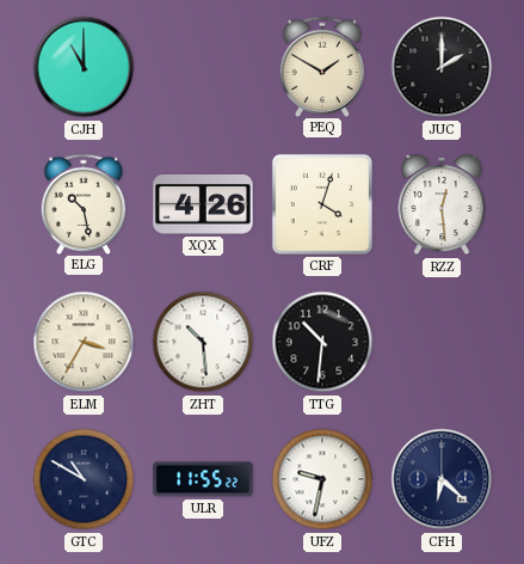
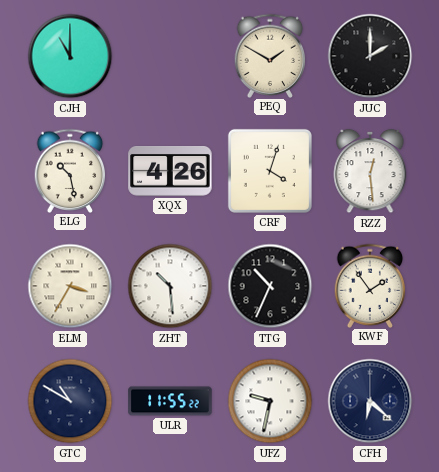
TTG: 10:31 -> 10:34
KWF: none -> 1:54
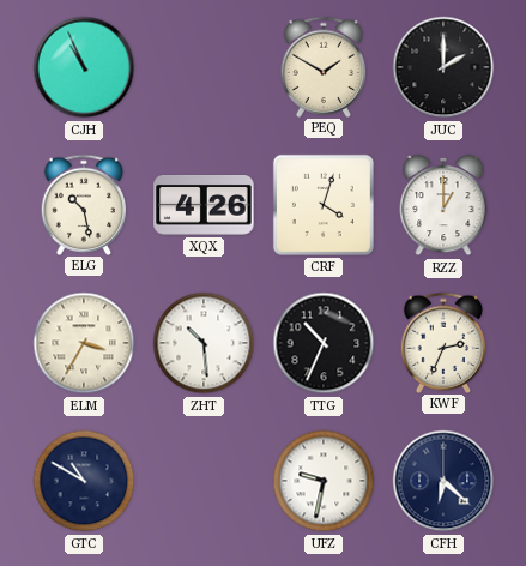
CJH: 11:00 -> 10:56
RZZ: 12:29 -> 1:00
KWF: 1:54 -> 2:34
ULR: 11:55 -> none
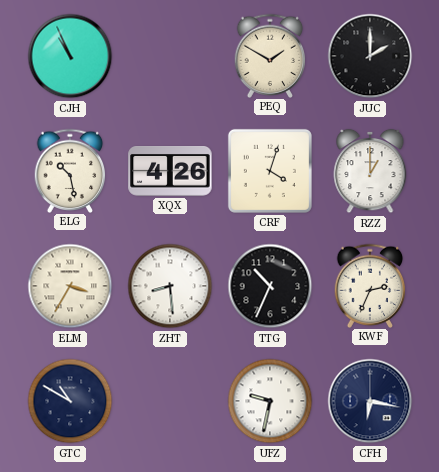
ZHT: 10:29 -> 8:29
CFH: 6:22 -> 6:17
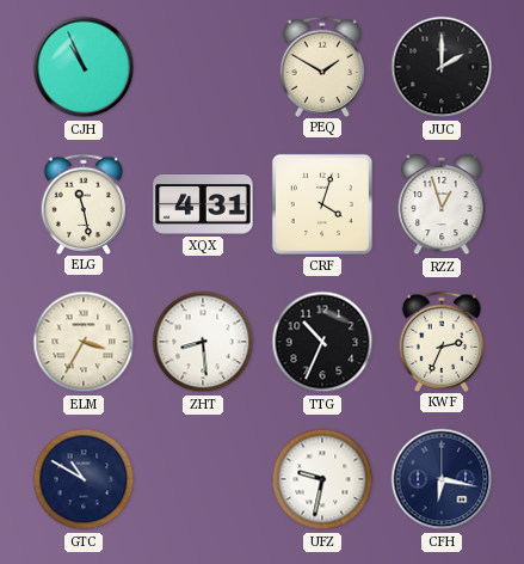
ELG: 10:28 -> 11:28
XQX: 4:26 -> 4:31
RZZ: 1:00 -> 12:57
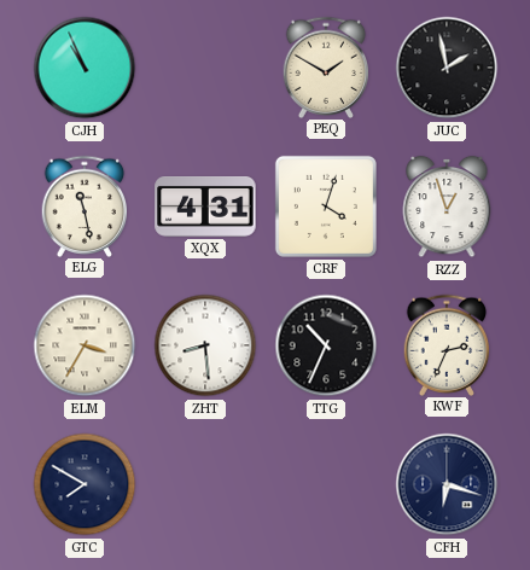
JUC: 2:00 -> 1:58
GTC: 10:50 -> 7:50
UFZ: 9:32 -> none
CFH: 6:17 -> 6:18
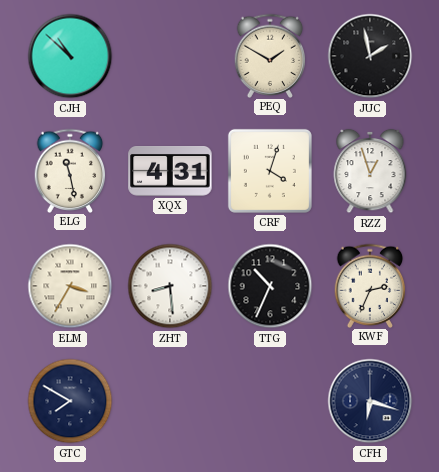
CJH: 10:56 -> 10:52
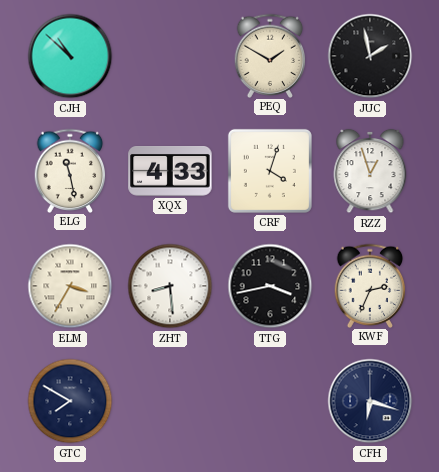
XQX: 4:31 -> 4:33
TTG: 10:34 -> 3:43
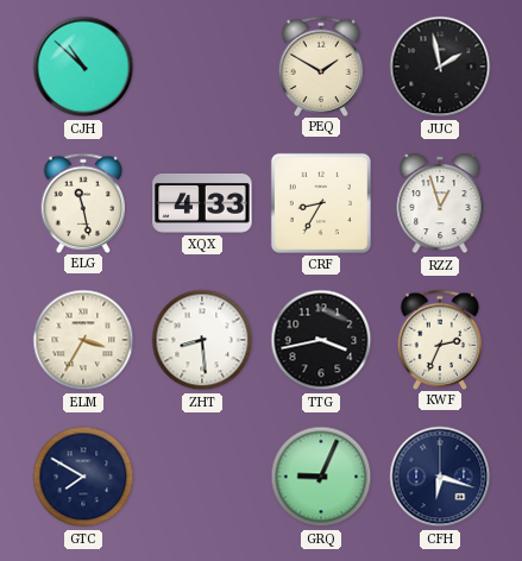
CRF: 4:03 -> 8:35
GRQ: none -> 9:04
